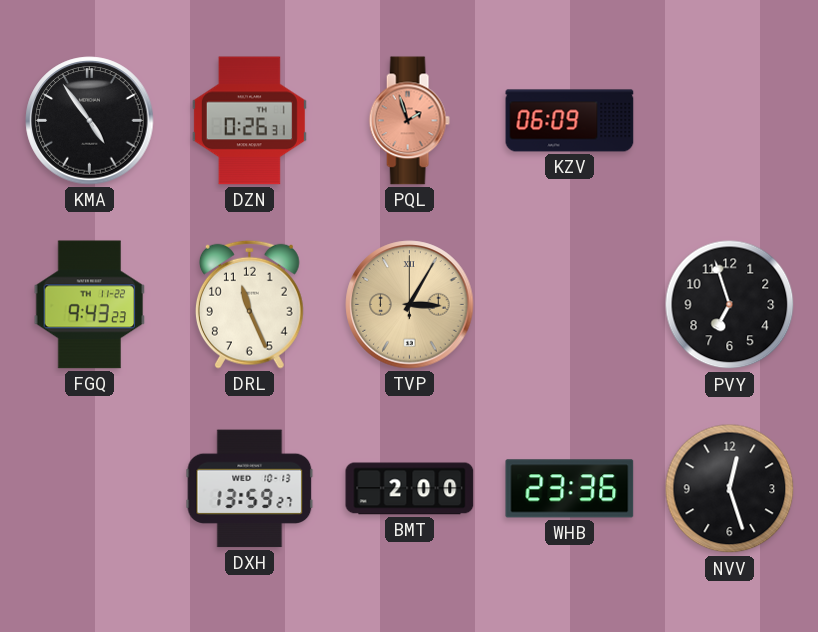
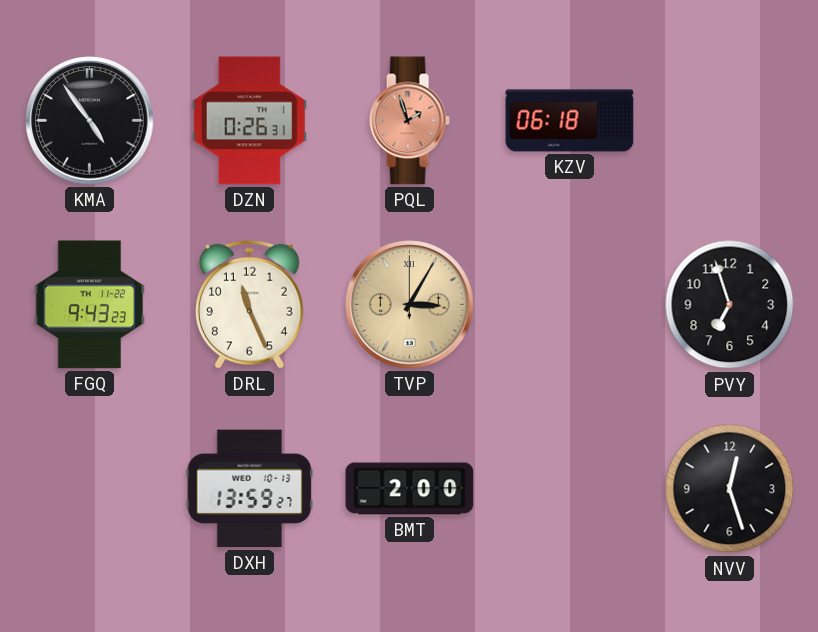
KZV: 06:09 -> 06:18
WHB: 23:36 -> none
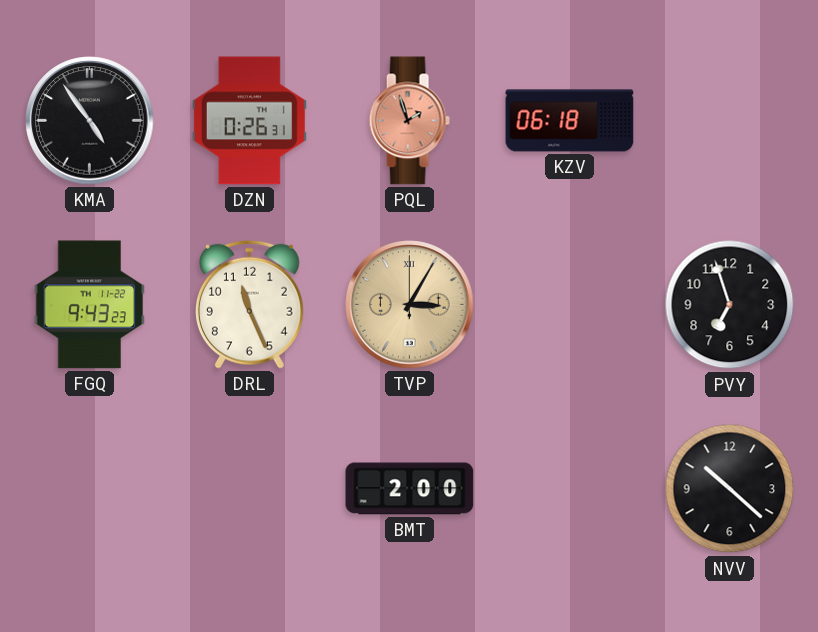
DXH: 13:59 -> none
NVV: 12:27 -> 10:22
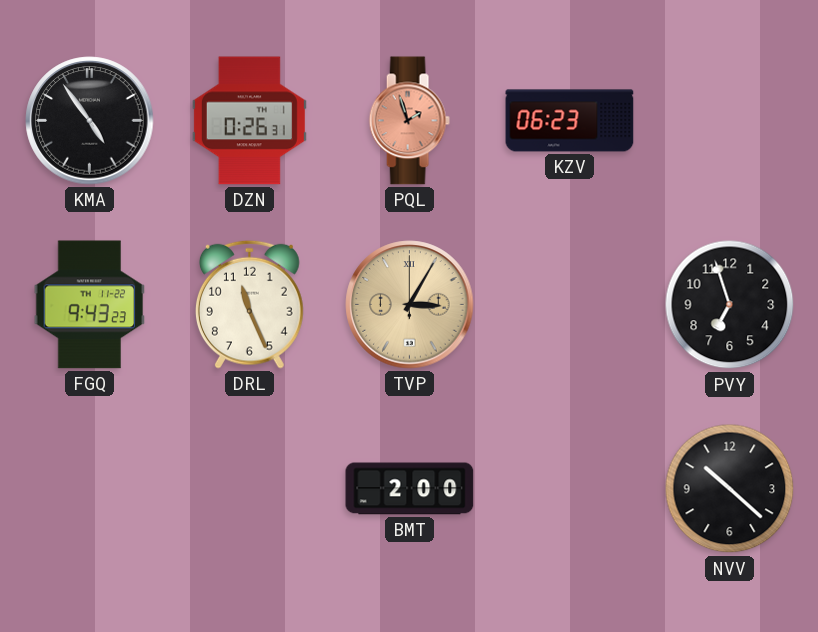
KZV: 06:18 -> 06:23
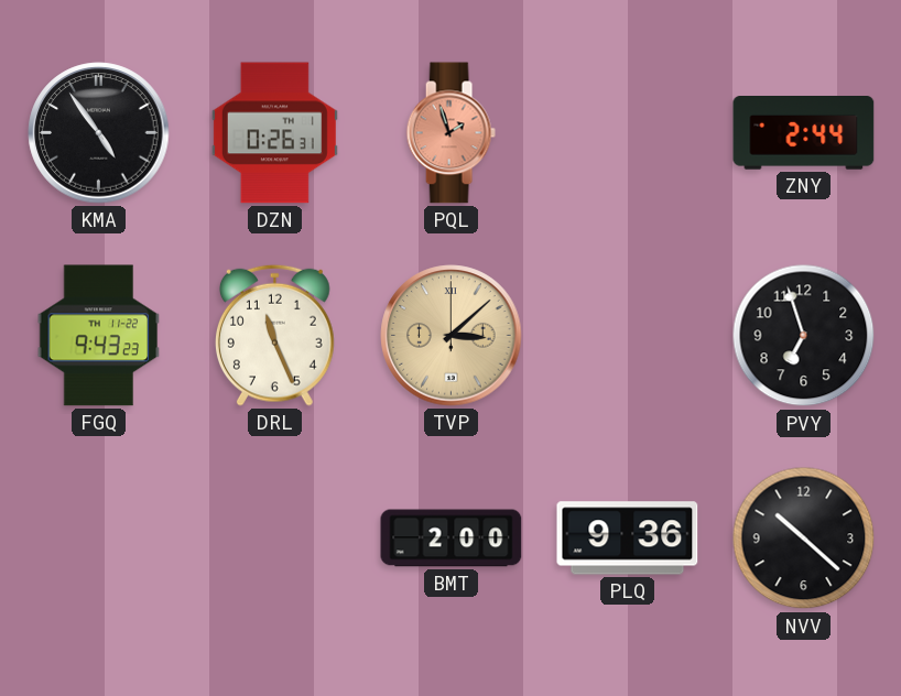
KZV: 06:23 -> none
ZNY: none -> 2:44
TVP: 3:05 -> 3:08
PLQ: none -> 9:36
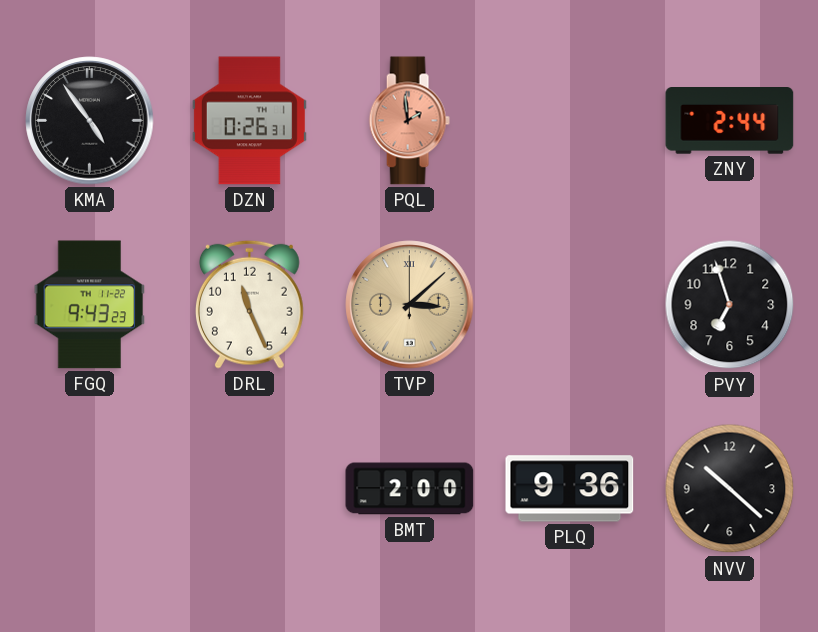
PQL: 1:57 -> 1:59
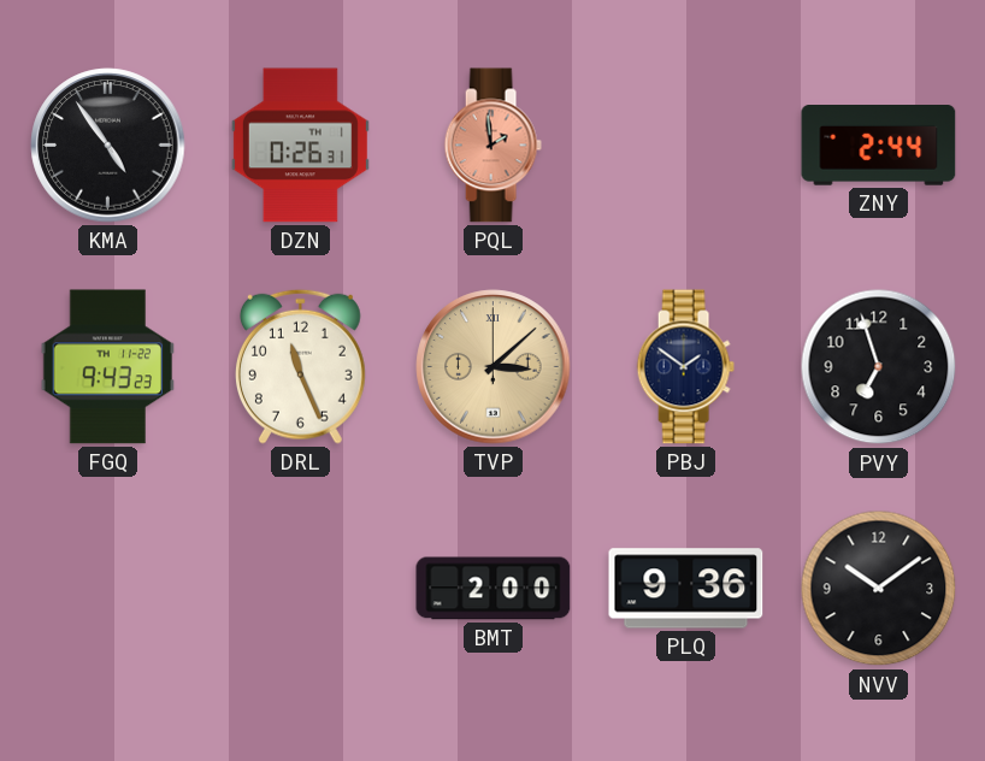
PBJ: none -> 1:51
NVV: 10:22 -> 10:09
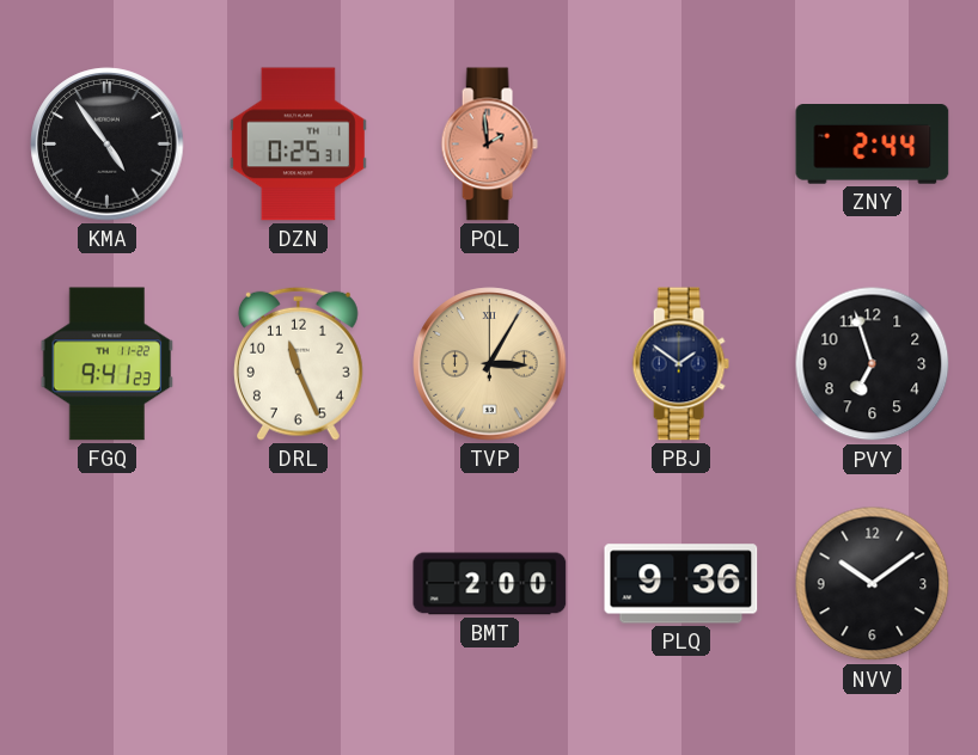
DZN: 0:26 -> 0:25
FGQ: 9:43 -> 9:41
TVP: 3:08 -> 3:05
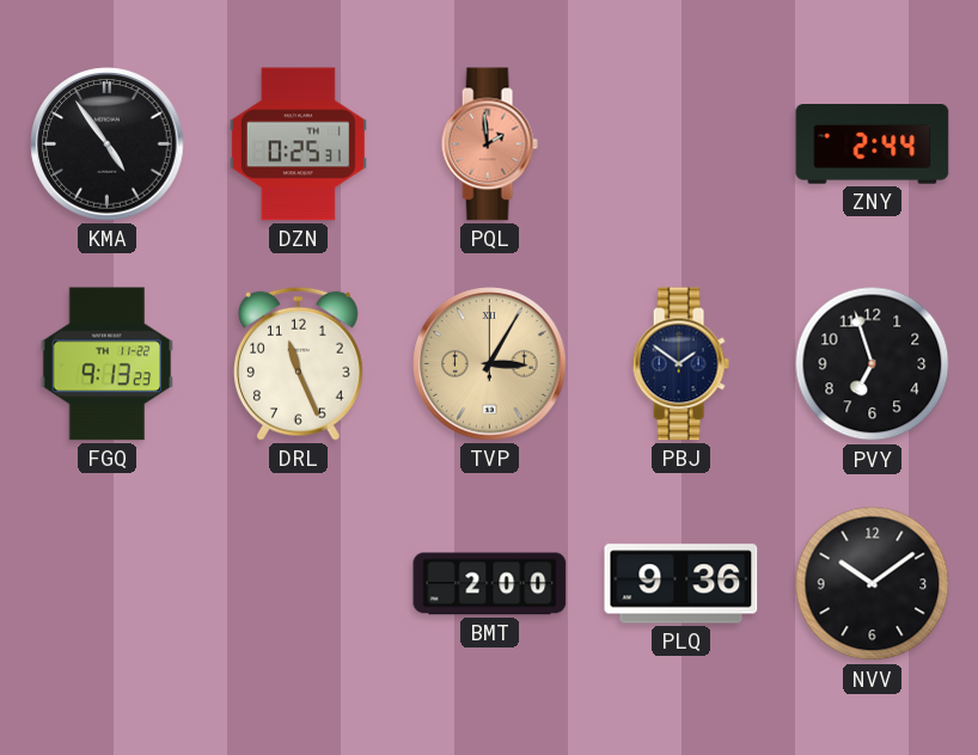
FGQ: 9:41 -> 9:13
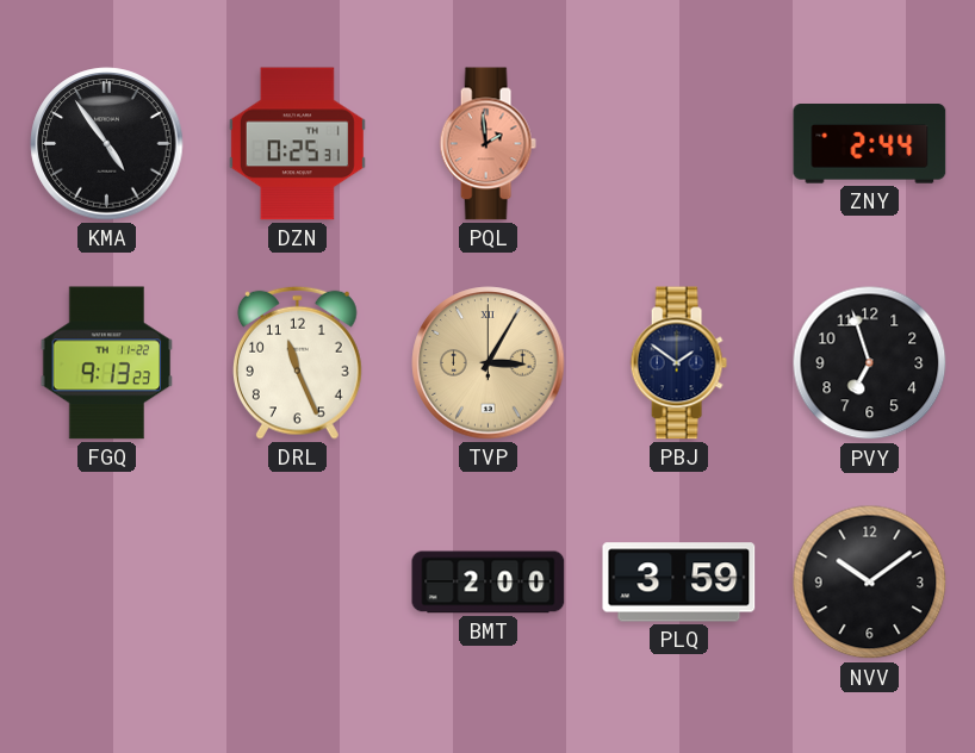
PLQ: 9:36 -> 3:59
